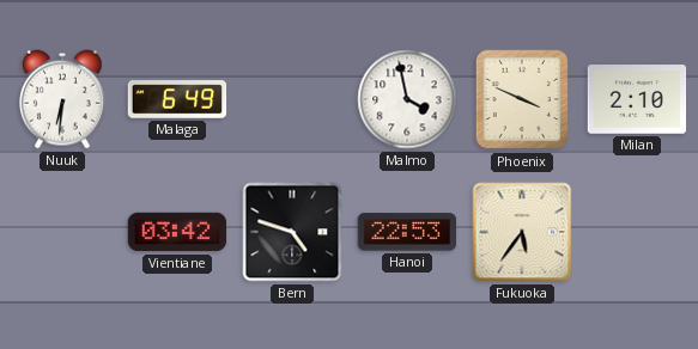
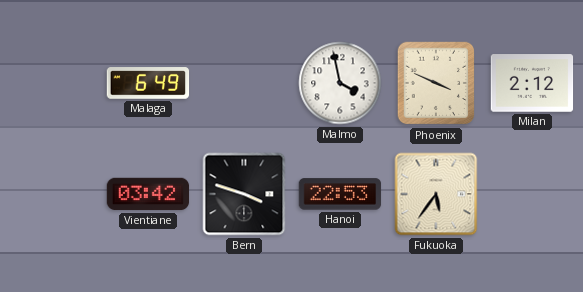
Nuuk: 6:31 -> none
Milan: 2:10 -> 2:12
Bern: 4:48 -> 3:48
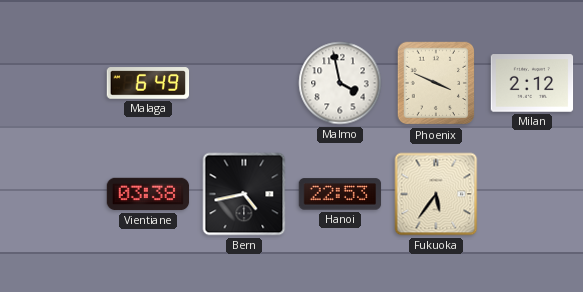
Vientiane: 03:42 -> 03:38
Bern: 3:48 -> 4:43
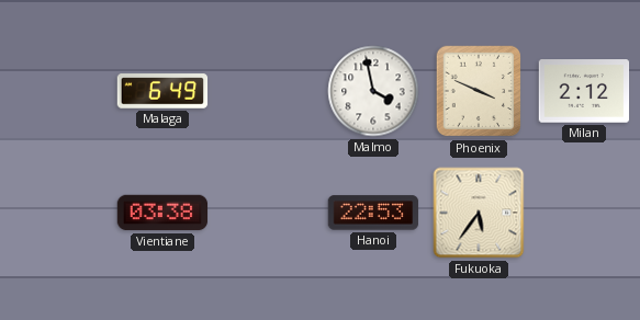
Bern: 4:43 -> none
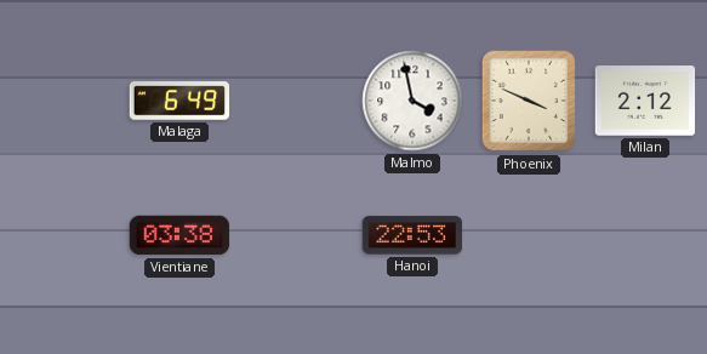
Fukuoka: 5:36 -> none
